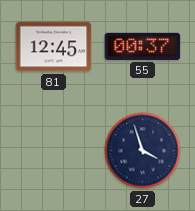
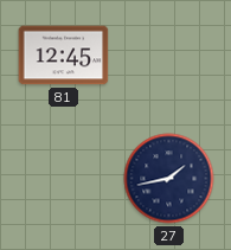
55: 00:37 -> none
27: 3:57 -> 1:43
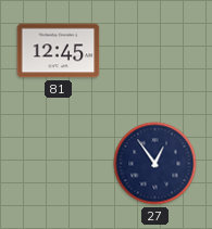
27: 1:43 -> 12:54
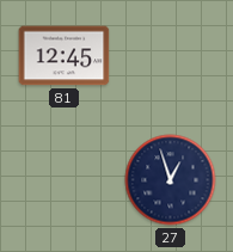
27: 12:54 -> 12:57
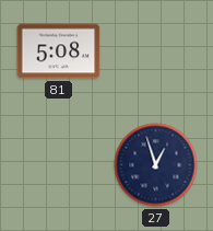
81: 12:45 -> 5:08
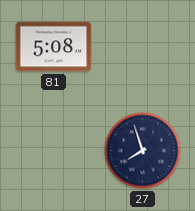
27: 12:57 -> 7:57
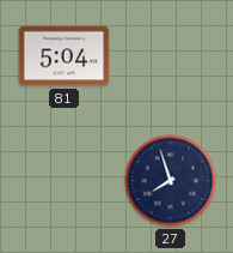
81: 5:08 -> 5:04
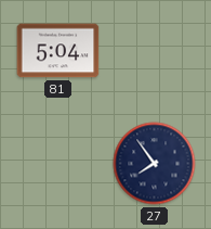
27: 7:57 -> 7:54
